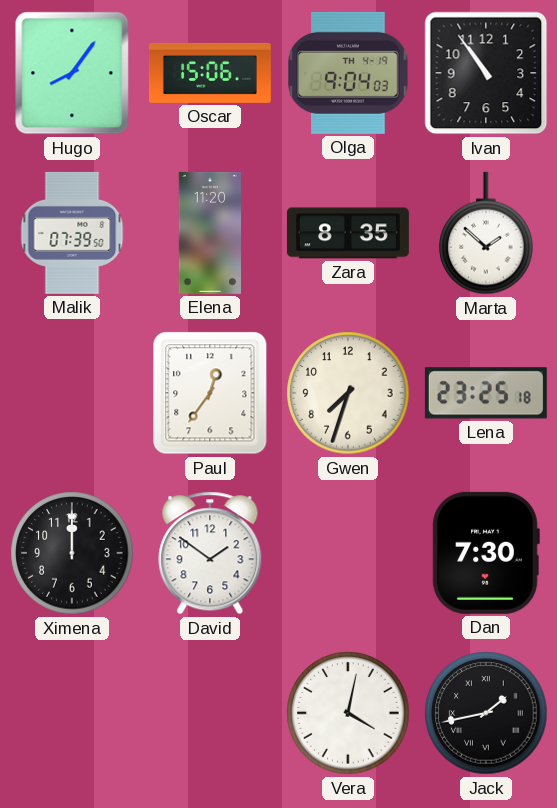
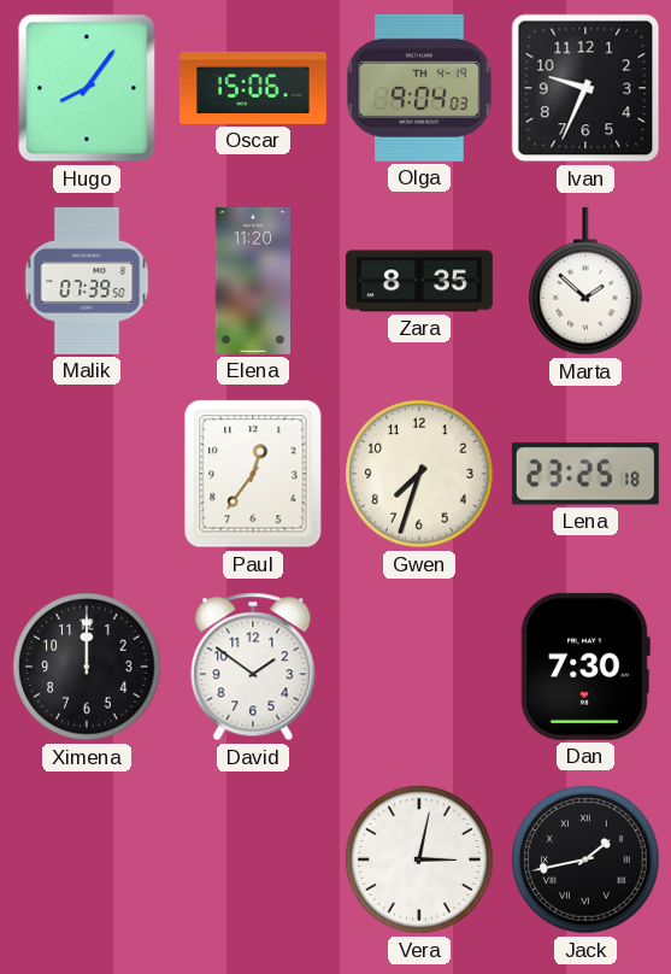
Ivan: 10:54 -> 9:34
Vera: 4:02 -> 3:02
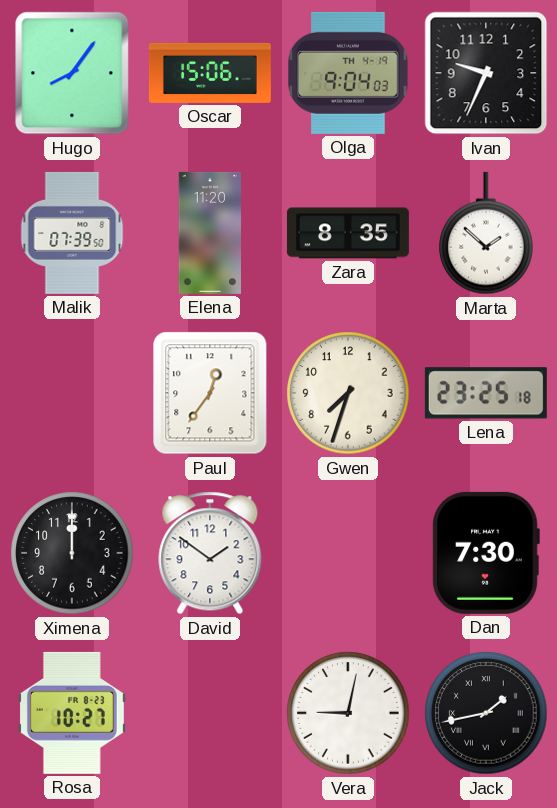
Rosa: none -> 10:27
Vera: 3:02 -> 9:02
